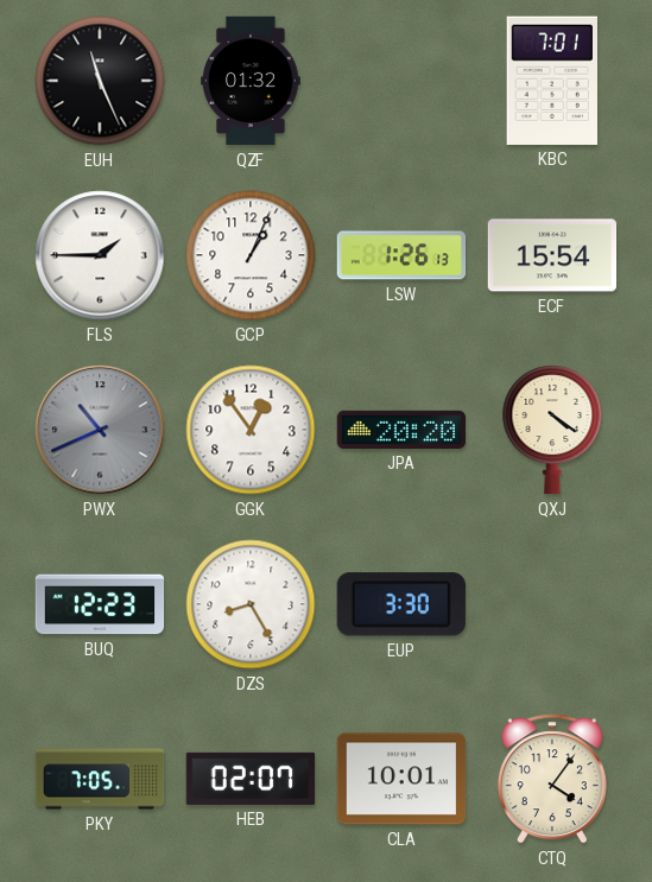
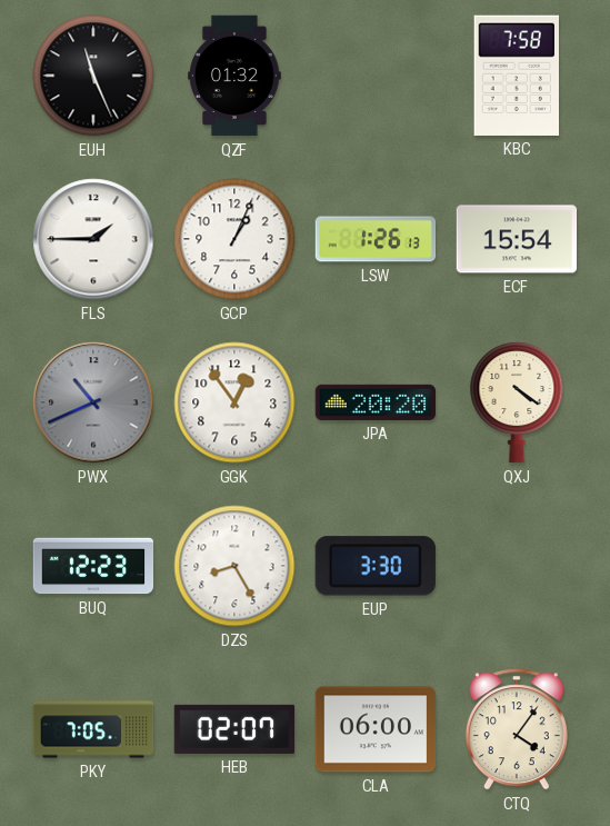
KBC: 7:01 -> 7:58
CLA: 10:01 -> 06:00
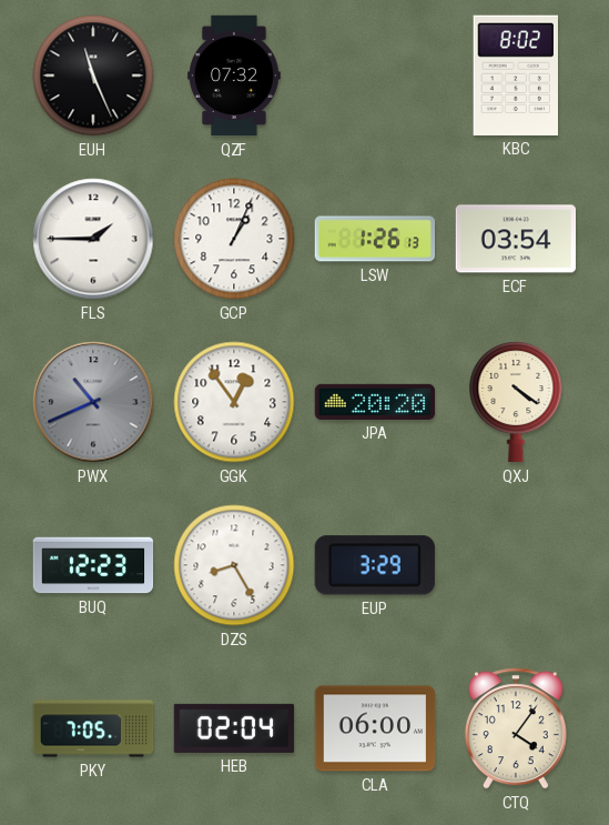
QZF: 01:32 -> 07:32
KBC: 7:58 -> 8:02
ECF: 15:54 -> 03:54
EUP: 3:30 -> 3:29
HEB: 02:07 -> 02:04
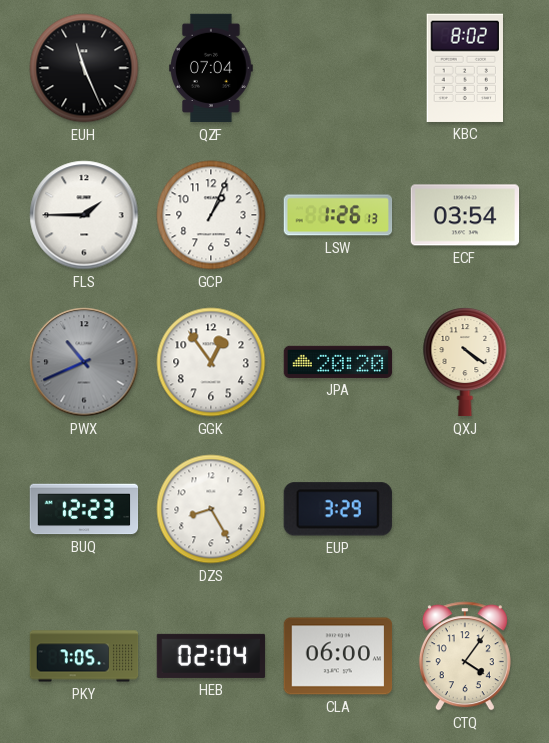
QZF: 07:32 -> 07:04
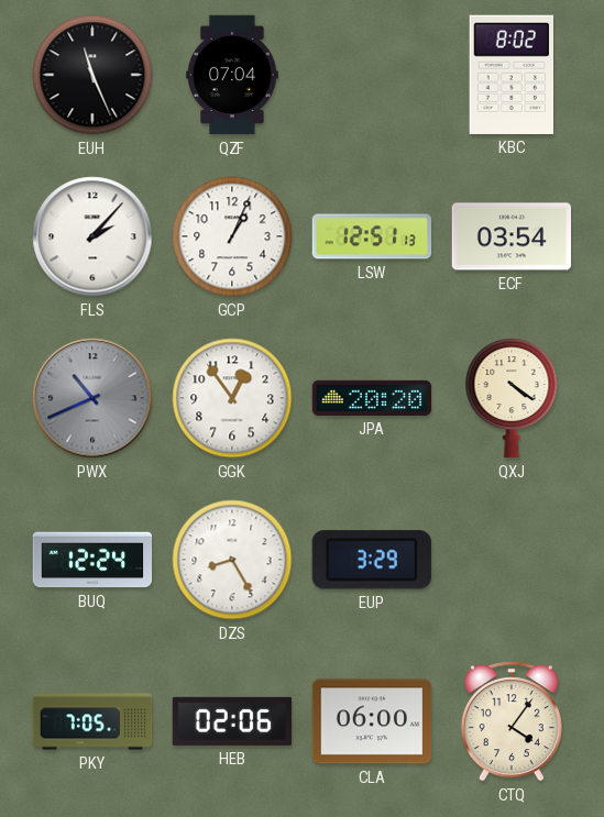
FLS: 1:45 -> 2:07
LSW: 1:26 -> 12:51
BUQ: 12:23 -> 12:24
HEB: 02:04 -> 02:06
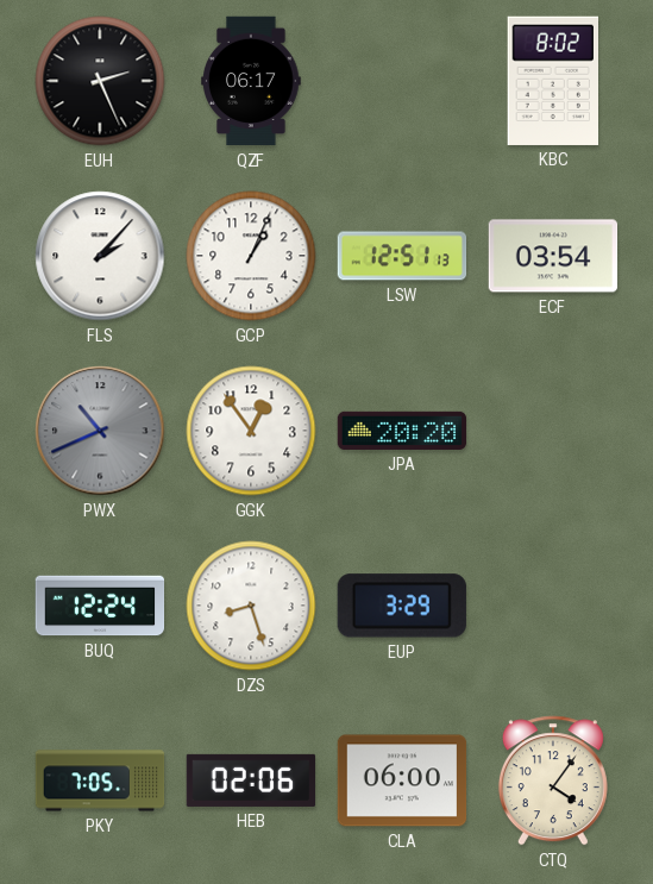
EUH: 11:26 -> 2:26
QZF: 07:04 -> 06:17
QXJ: 4:21 -> none
DZS: 8:25 -> 8:27
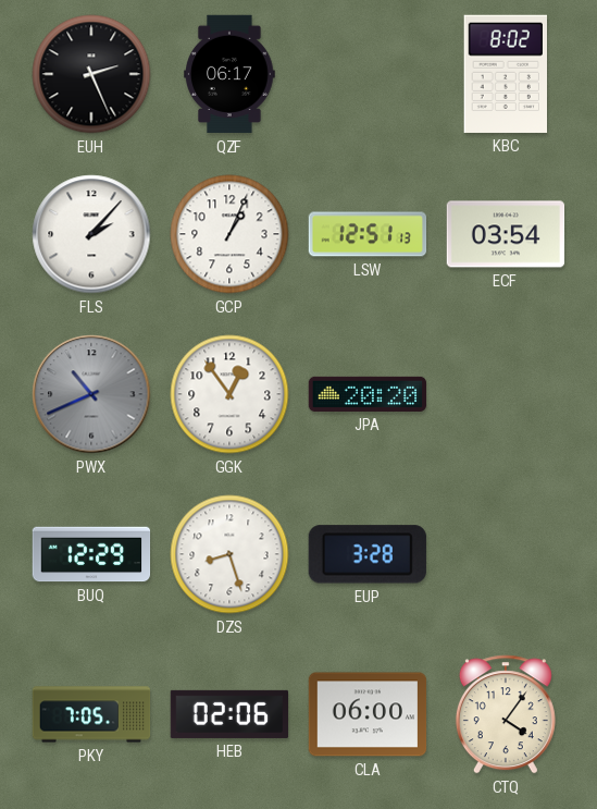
BUQ: 12:24 -> 12:29
EUP: 3:29 -> 3:28
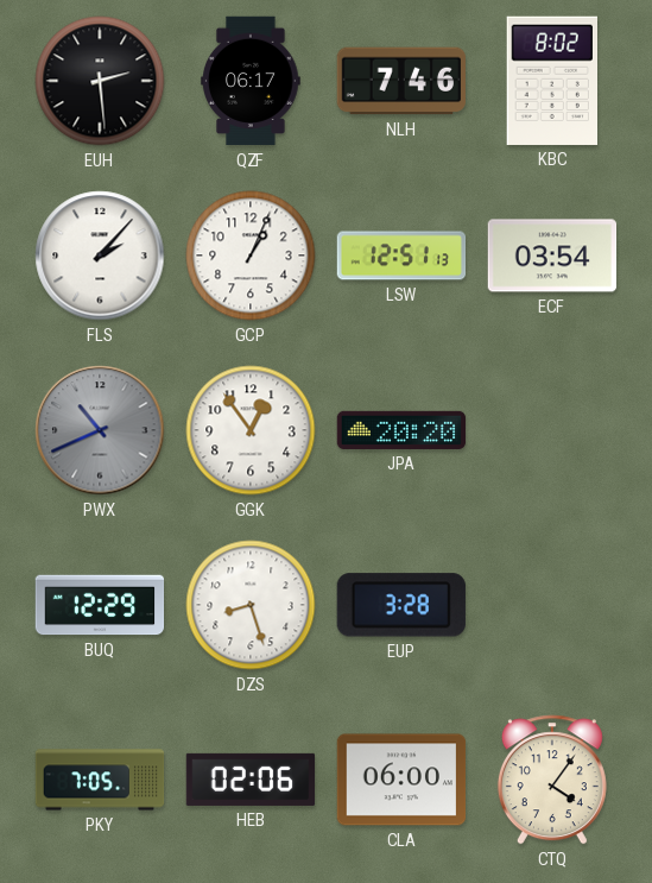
EUH: 2:26 -> 2:29
NLH: none -> 7:46
